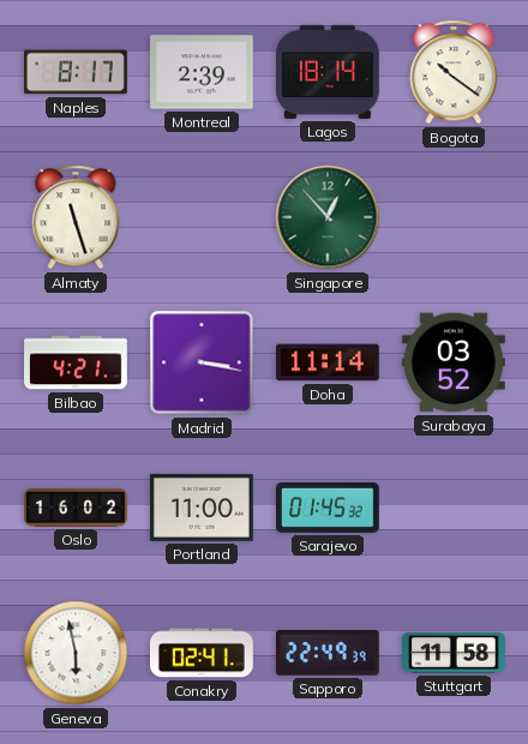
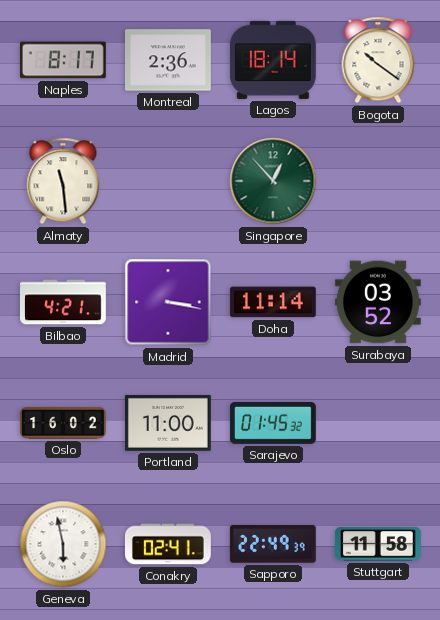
Montreal: 2:39 -> 2:36
Almaty: 11:27 -> 11:29
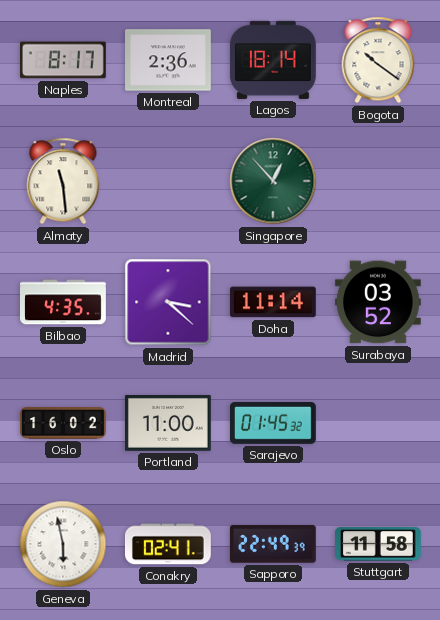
Bilbao: 4:21 -> 4:35
Madrid: 3:17 -> 3:22
